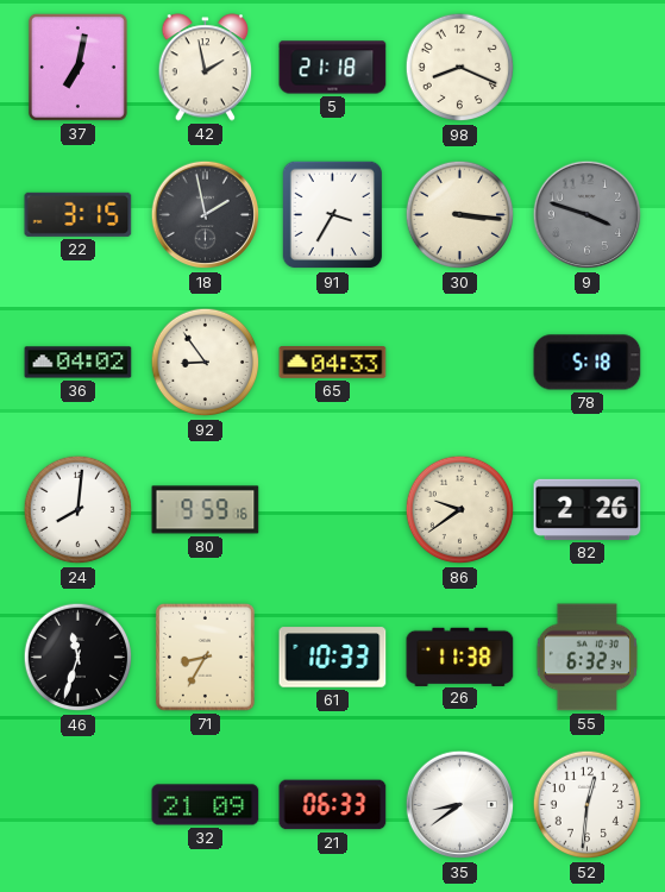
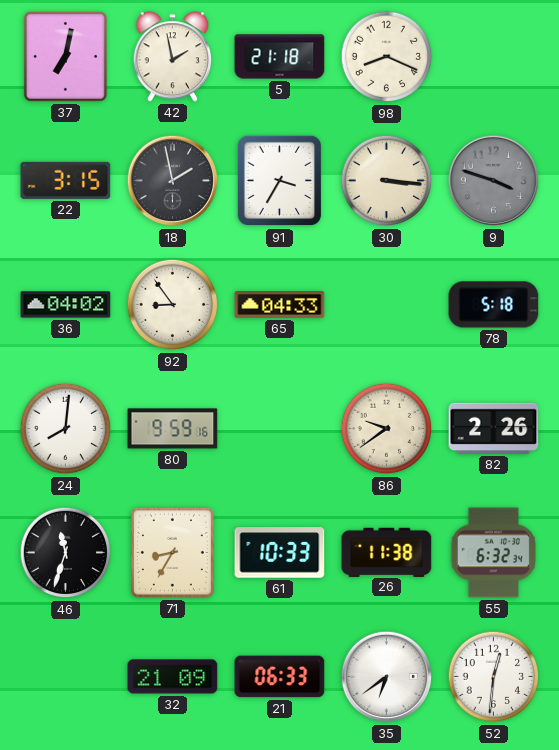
35: 8:39 -> 6:39
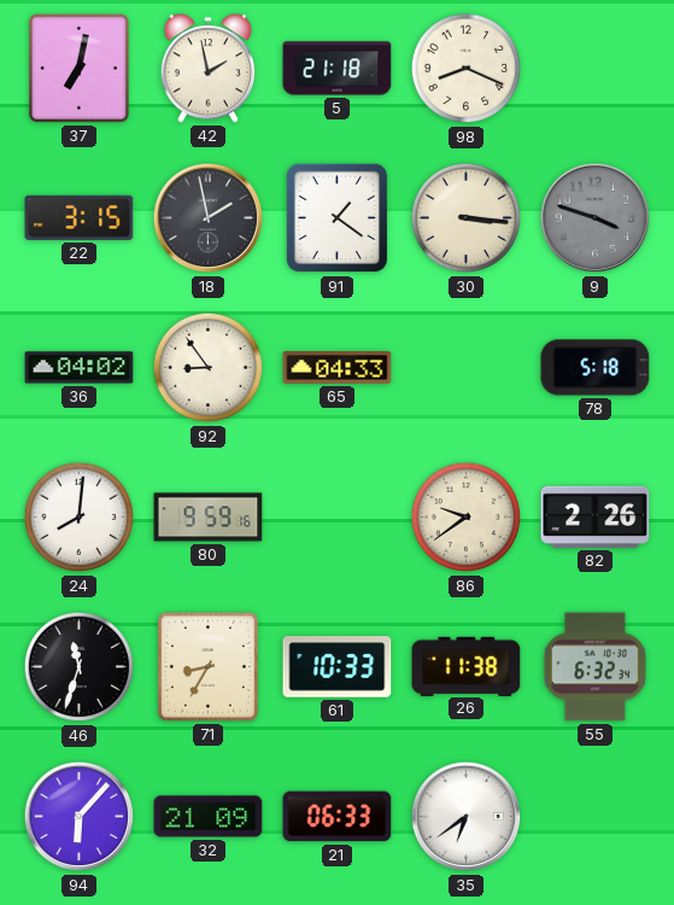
91: 3:35 -> 1:21
94: none -> 6:07
52: 12:31 -> none
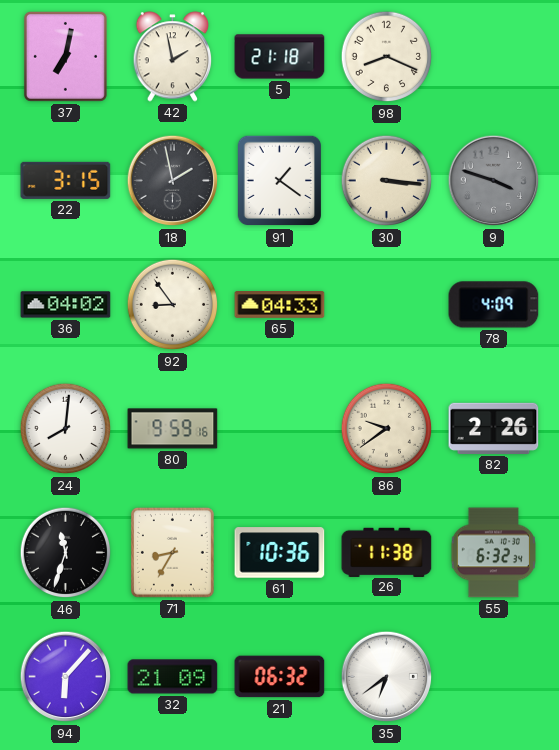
78: 5:18 -> 4:09
61: 10:33 -> 10:36
21: 06:33 -> 06:32
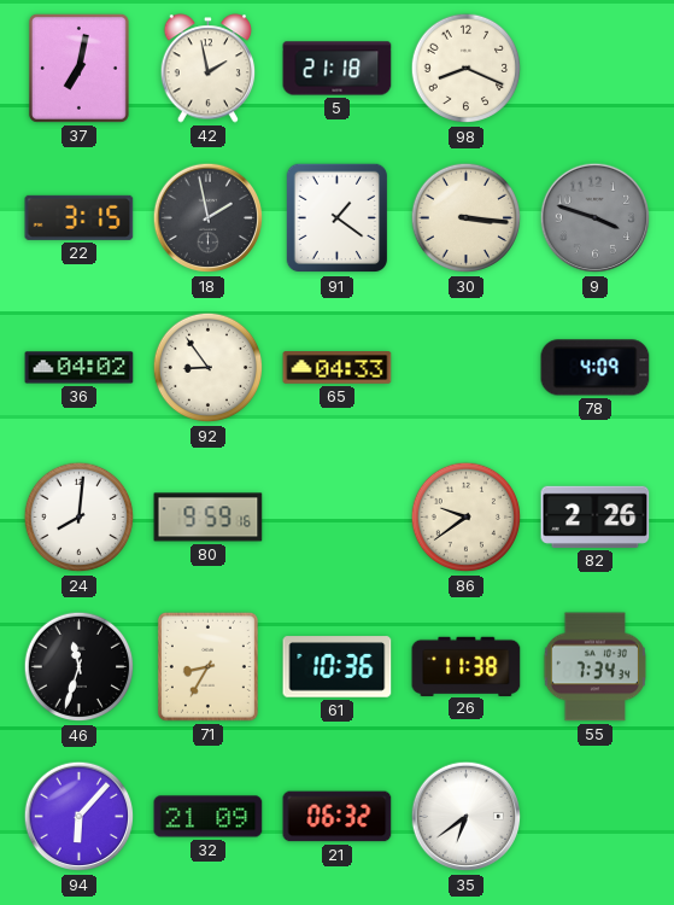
55: 6:32 -> 7:34
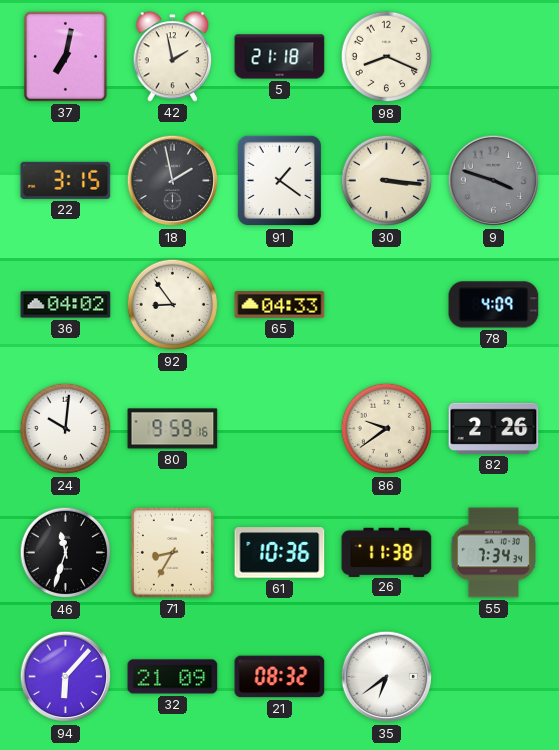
24: 8:01 -> 10:01
21: 06:32 -> 08:32
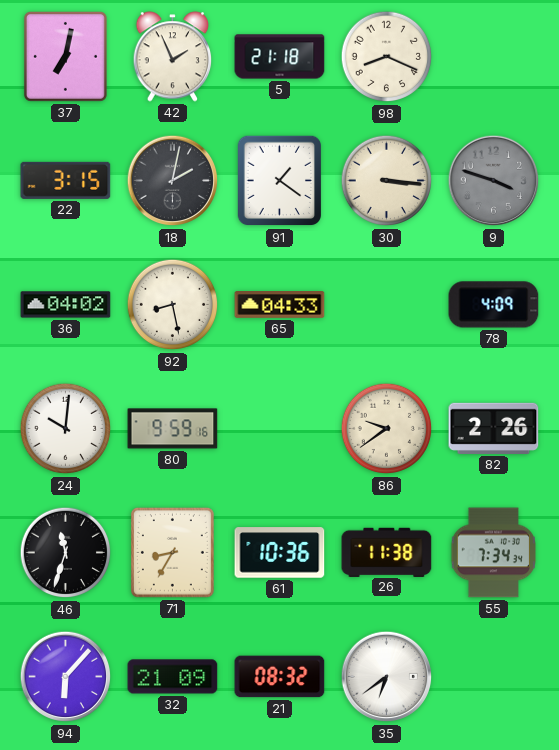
42: 1:58 -> 1:56
18: 1:58 -> 2:02
92: 8:54 -> 8:28
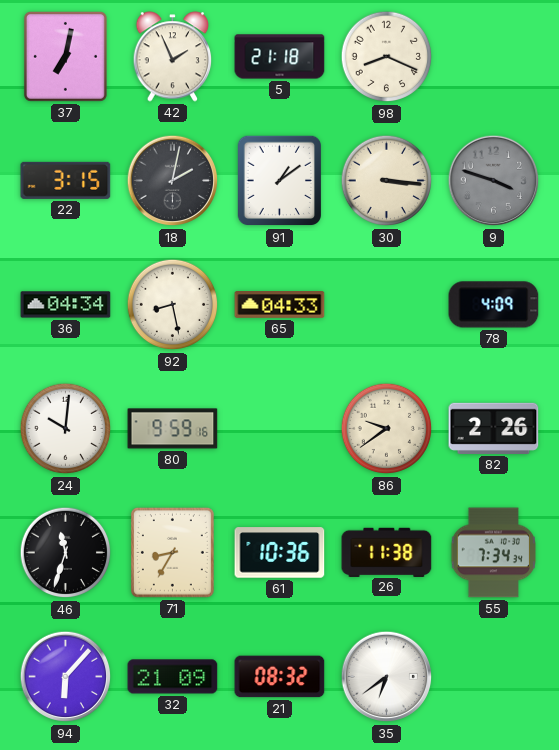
91: 1:21 -> 1:09
36: 04:02 -> 04:34
